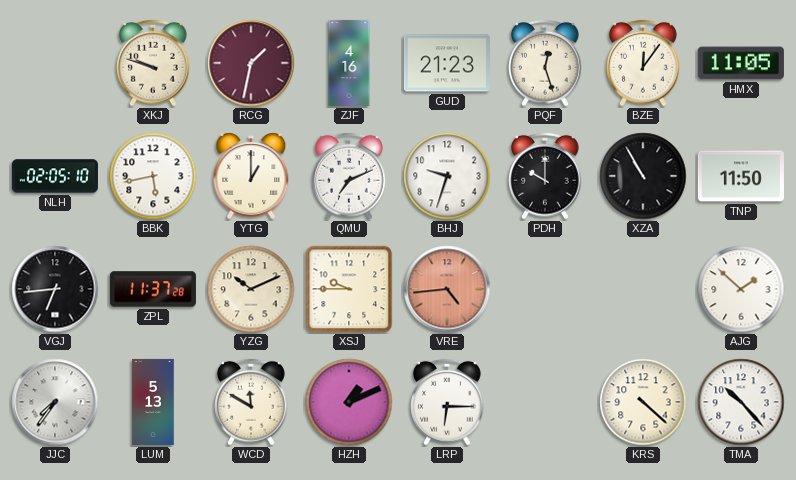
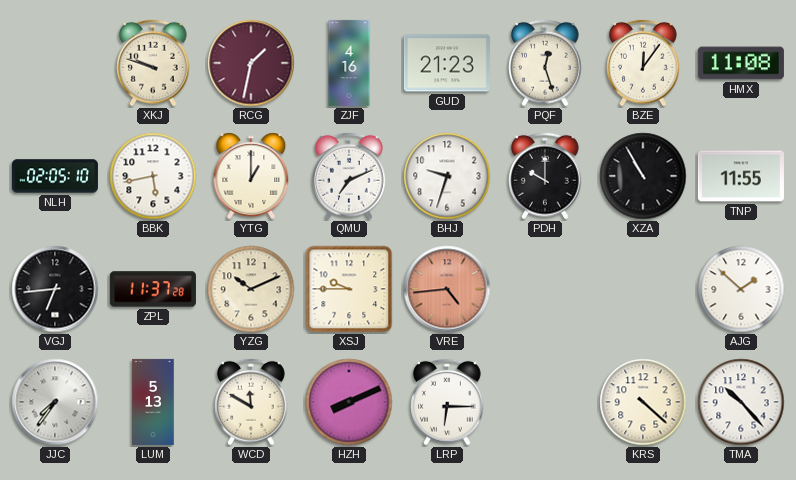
HMX: 11:05 -> 11:08
TNP: 11:50 -> 11:55
HZH: 1:11 -> 8:11
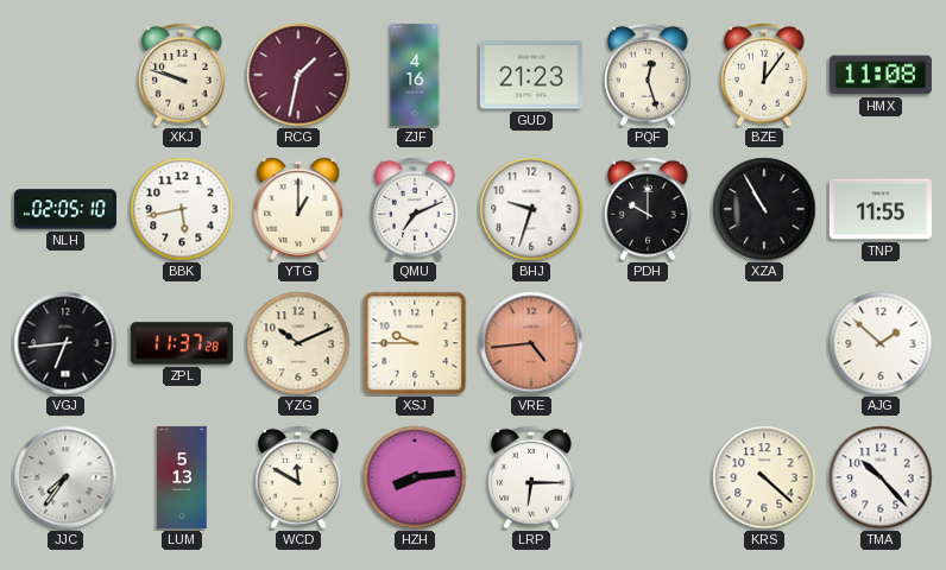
HZH: 8:11 -> 8:14
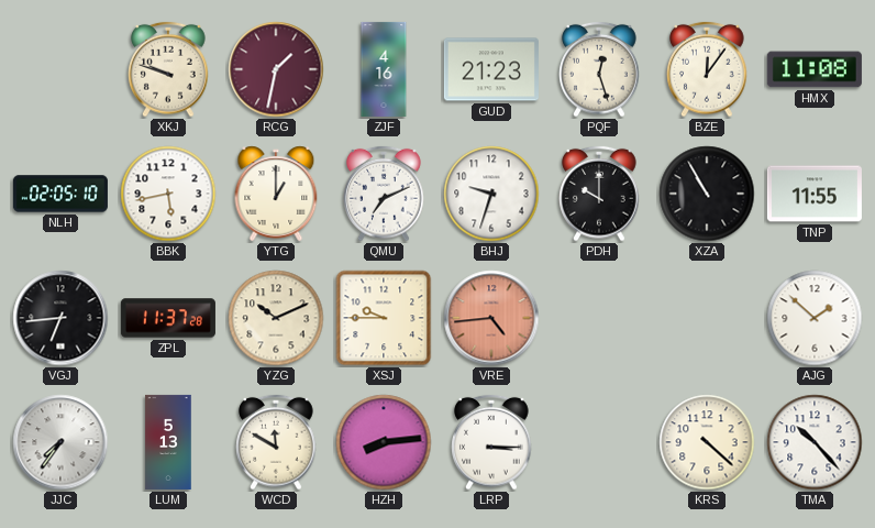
LRP: 6:15 -> 3:15
